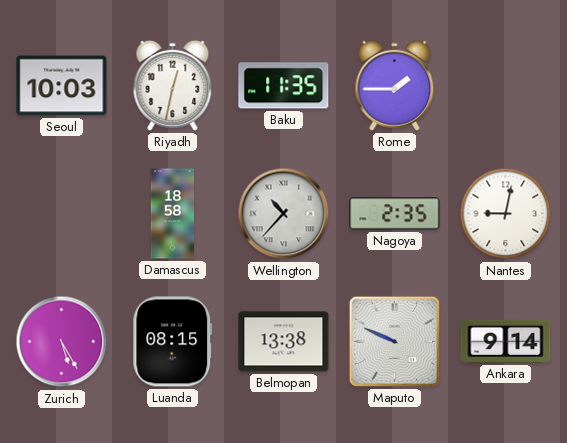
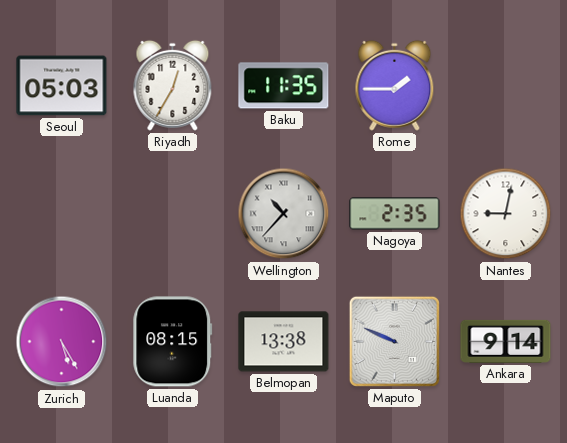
Seoul: 10:03 -> 05:03
Riyadh: 12:32 -> 12:35
Damascus: 18:58 -> none
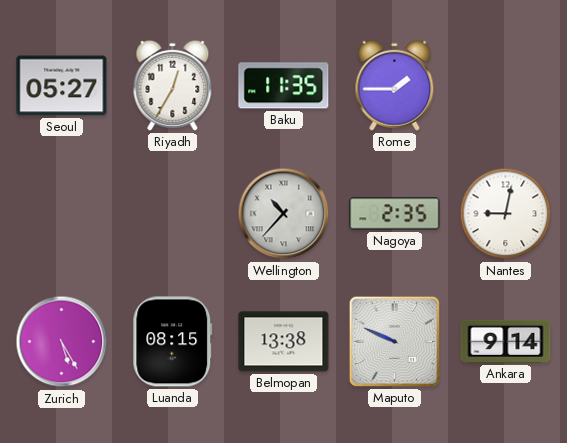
Seoul: 05:03 -> 05:27
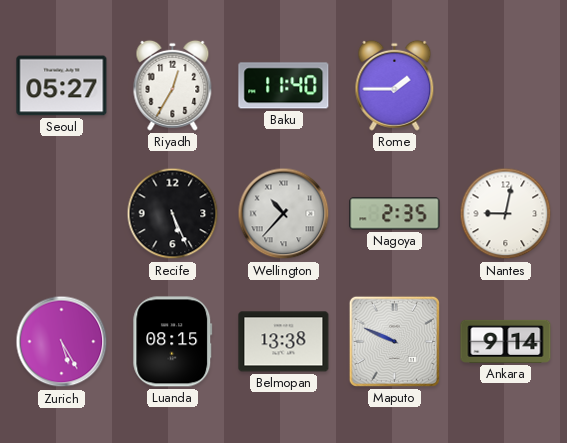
Baku: 11:35 -> 11:40
Recife: none -> 5:26
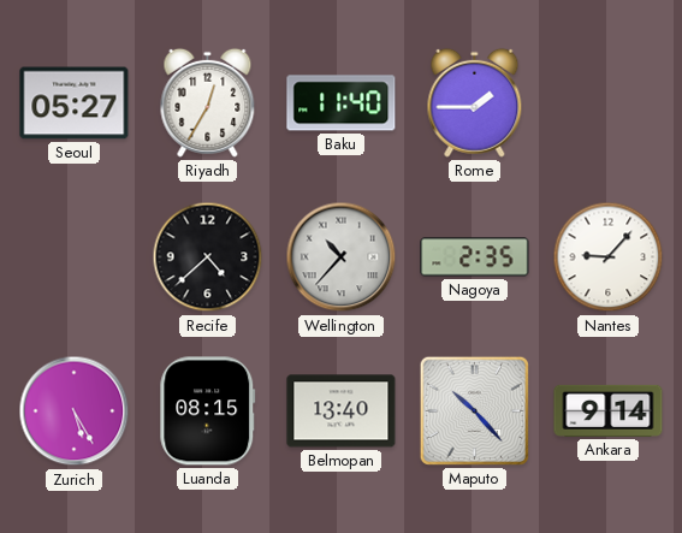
Recife: 5:26 -> 4:38
Nantes: 9:02 -> 9:07
Belmopan: 13:38 -> 13:40
Maputo: 9:49 -> 10:23
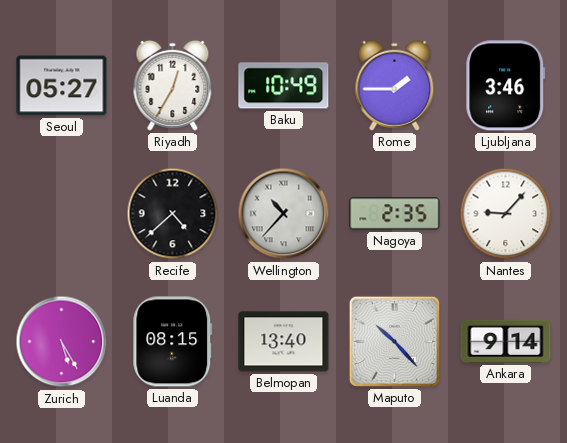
Baku: 11:40 -> 10:49
Ljubljana: none -> 3:46
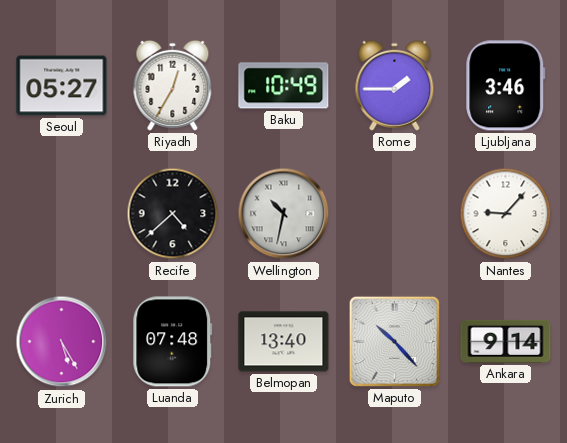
Wellington: 10:37 -> 10:32
Nagoya: 2:35 -> none
Luanda: 08:15 -> 07:48
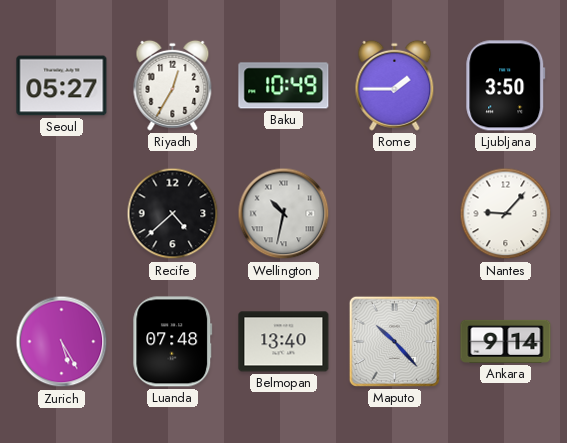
Ljubljana: 3:46 -> 3:50
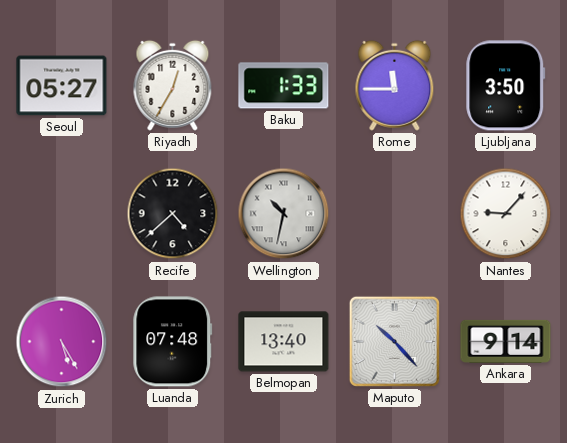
Baku: 10:49 -> 1:33
Rome: 1:45 -> 11:45
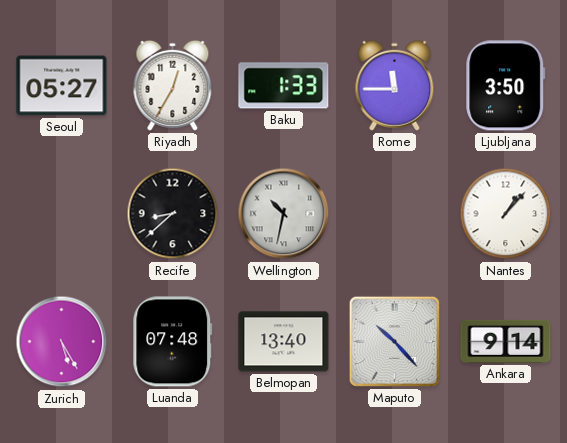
Recife: 4:38 -> 8:38
Nantes: 9:07 -> 1:07
